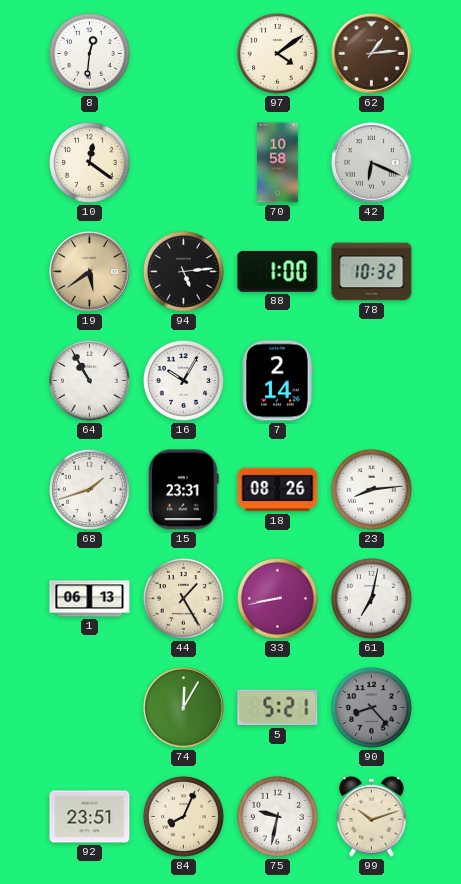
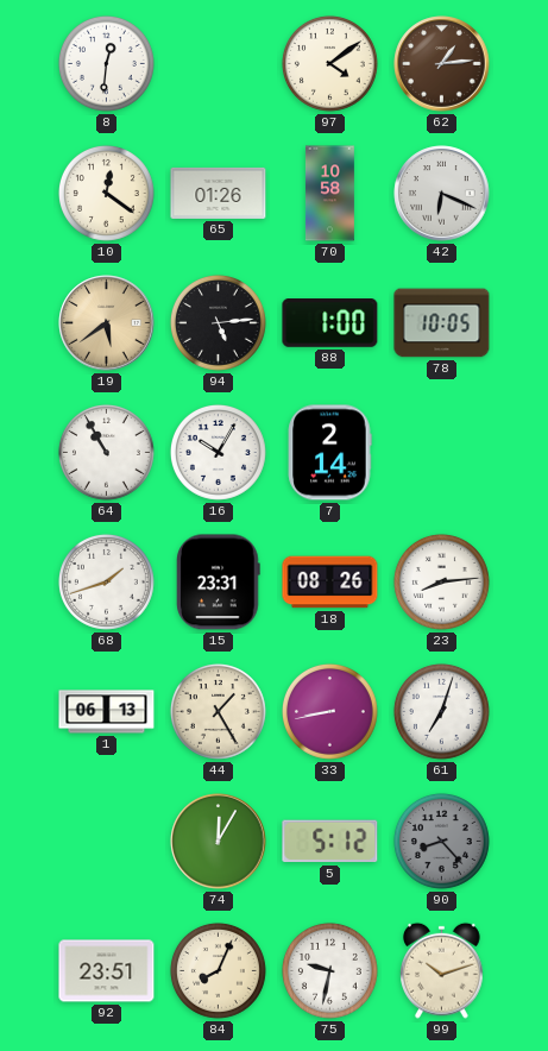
65: none -> 01:26
78: 10:32 -> 10:05
61: 7:02 -> 7:03
5: 5:21 -> 5:12
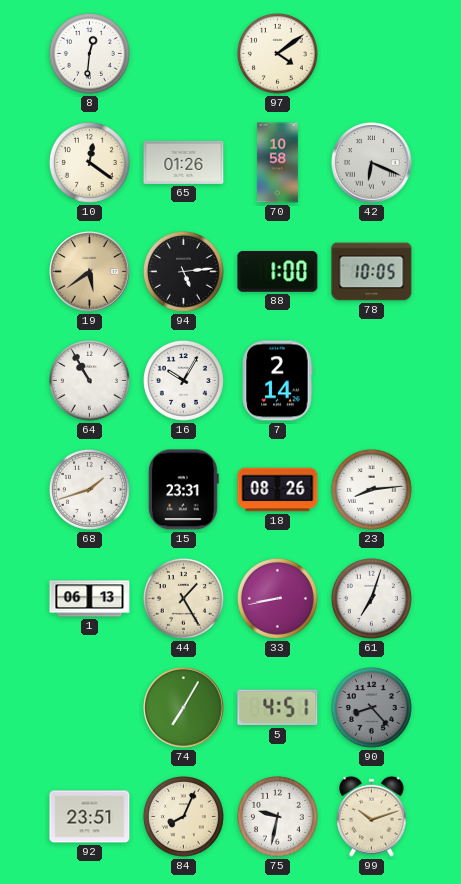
62: 1:14 -> none
74: 12:05 -> 7:05
5: 5:12 -> 4:51
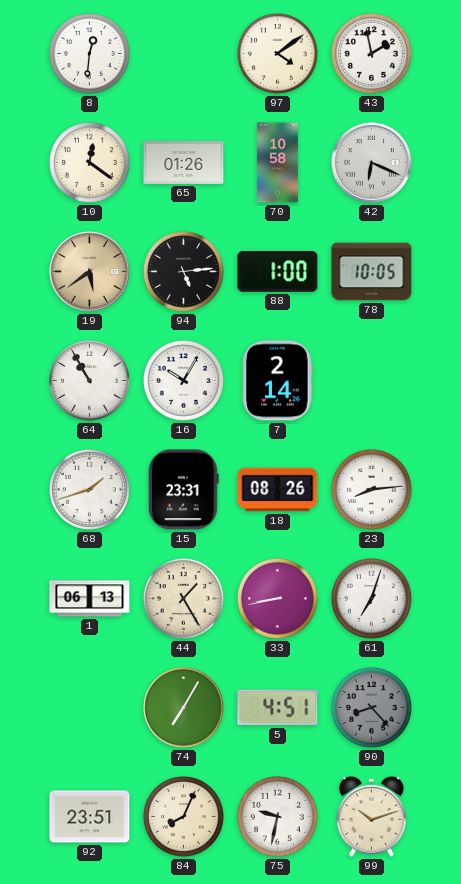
43: none -> 1:58
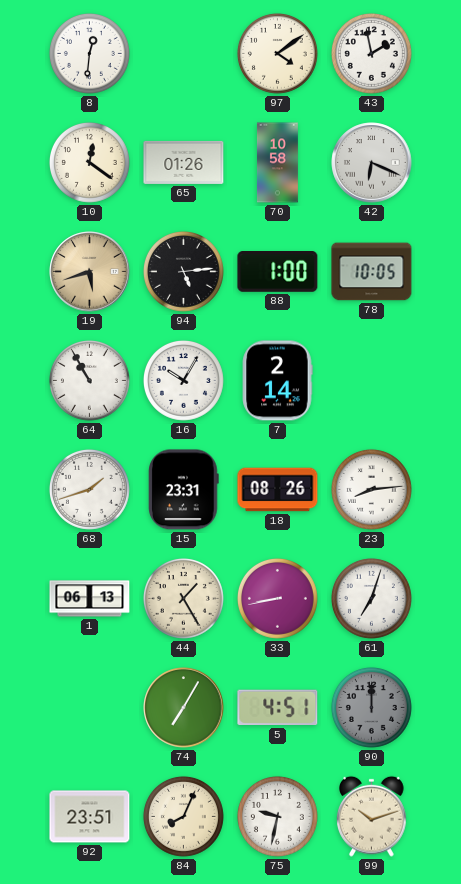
19: 5:39 -> 5:42
90: 8:23 -> 12:00
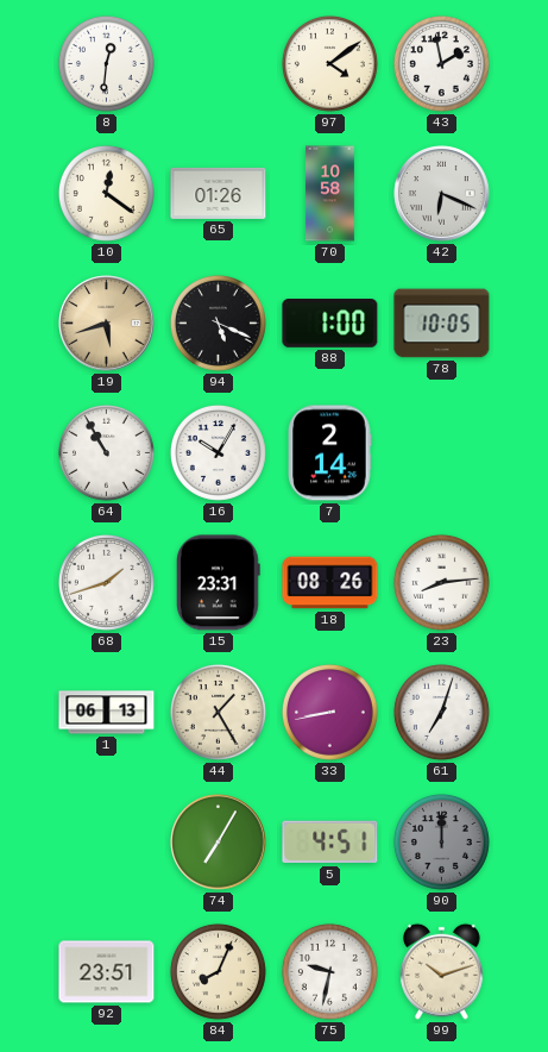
94: 5:14 -> 5:19
